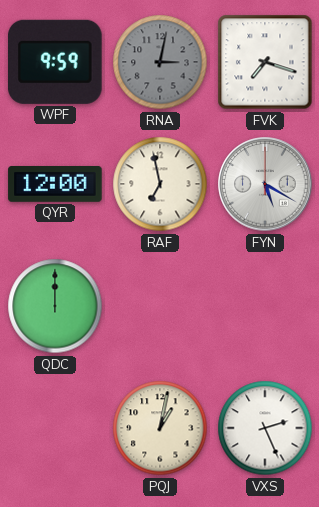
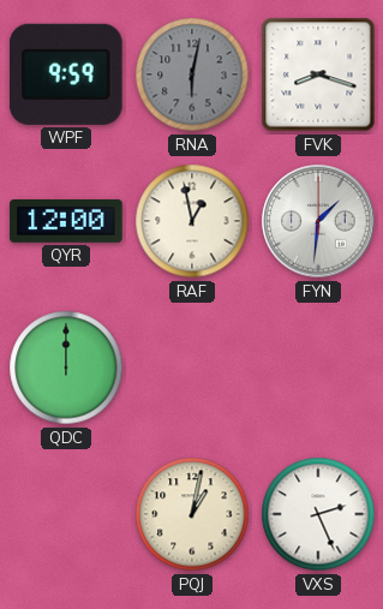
RNA: 3:02 -> 6:02
FVK: 7:18 -> 8:18
RAF: 6:58 -> 12:58
FYN: 5:20 -> 1:31
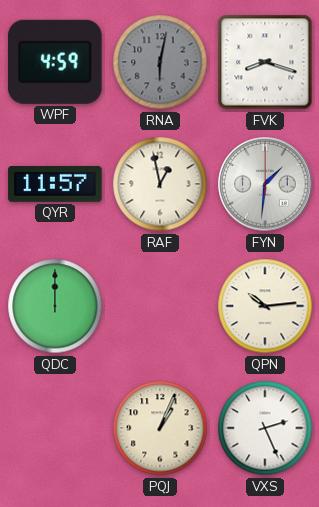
WPF: 9:59 -> 4:59
QYR: 12:00 -> 11:57
QPN: none -> 10:14
PQJ: 1:02 -> 1:04
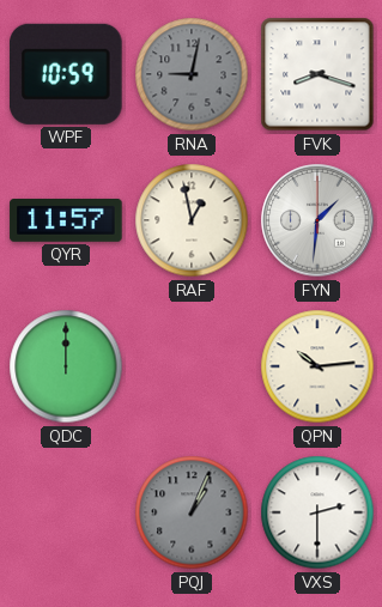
WPF: 4:59 -> 10:59
RNA: 6:02 -> 9:02
PQJ dial: cream -> grey
VXS: 2:26 -> 2:30
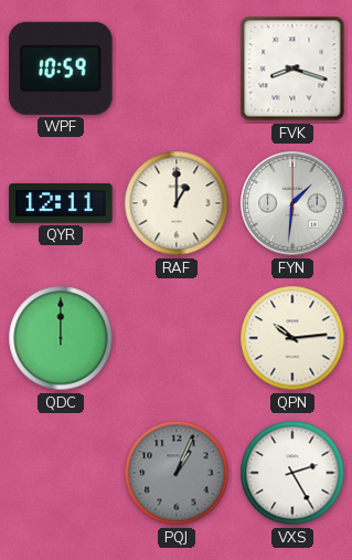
RNA: 9:02 -> none
QYR: 11:57 -> 12:11
RAF: 12:58 -> 1:00
VXS: 2:30 -> 2:25
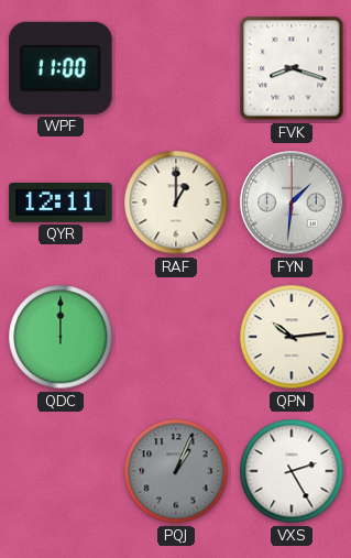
WPF: 10:59 -> 11:00
